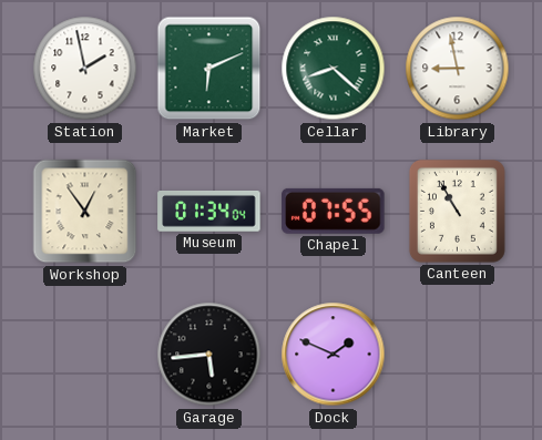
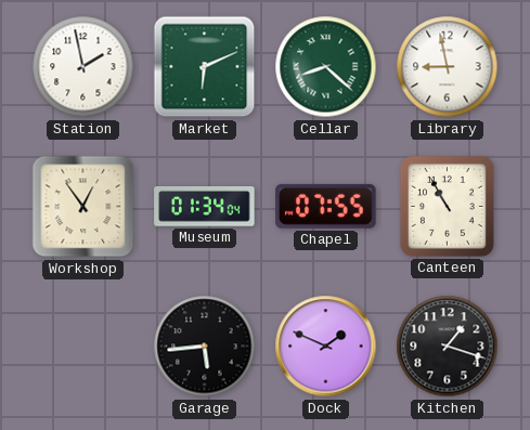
Kitchen: none -> 1:18
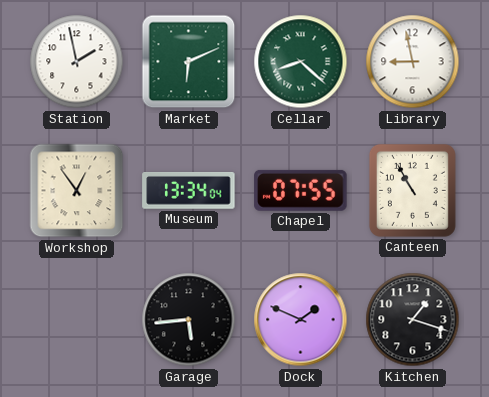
Museum: 01:34 -> 13:34
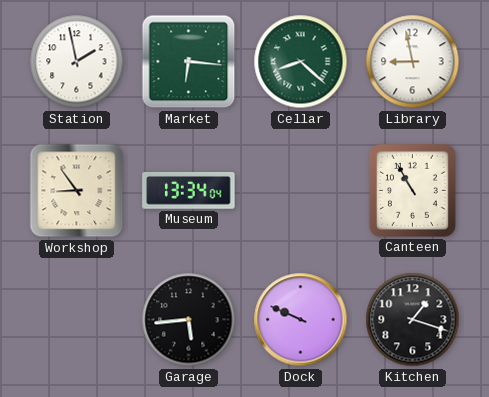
Market: 6:11 -> 6:16
Workshop: 12:54 -> 8:54
Chapel: 07:55 -> none
Dock: 1:49 -> 9:49
